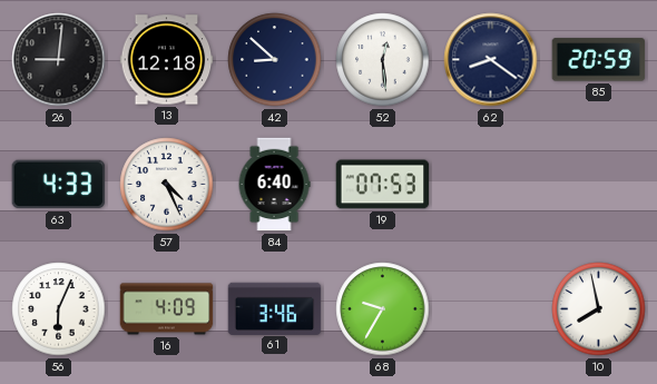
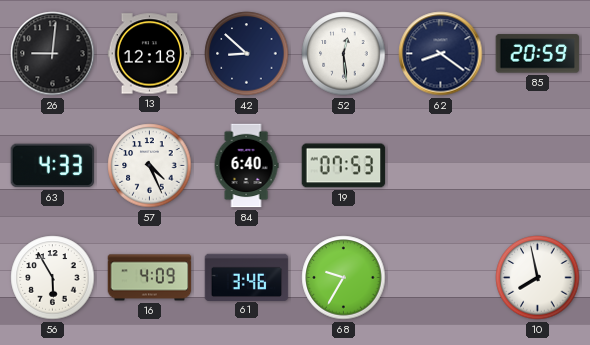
56: 6:04 -> 5:55
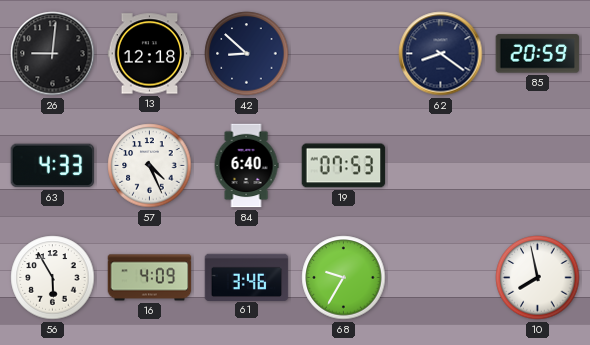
52: 12:29 -> none
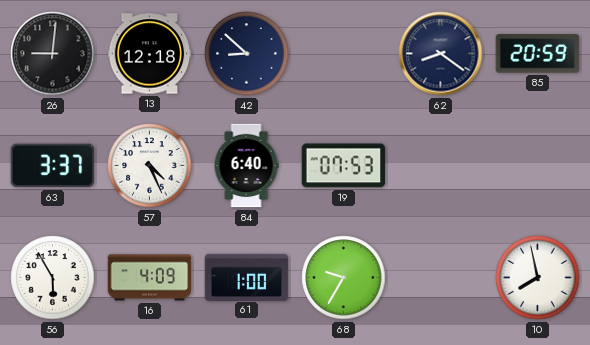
63: 4:33 -> 3:37
61: 3:46 -> 1:00
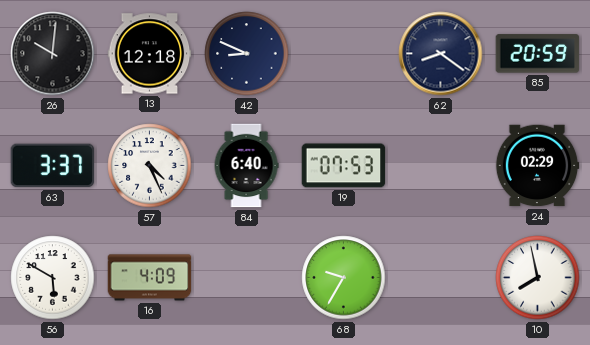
26: 9:01 -> 10:01
42: 8:52 -> 8:49
24: none -> 02:29
56: 5:55 -> 5:50
61: 1:00 -> none
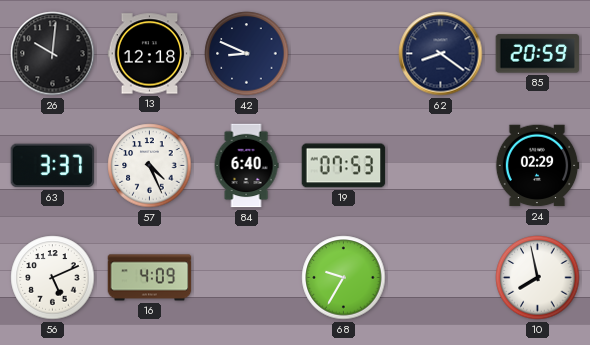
56: 5:50 -> 5:11
